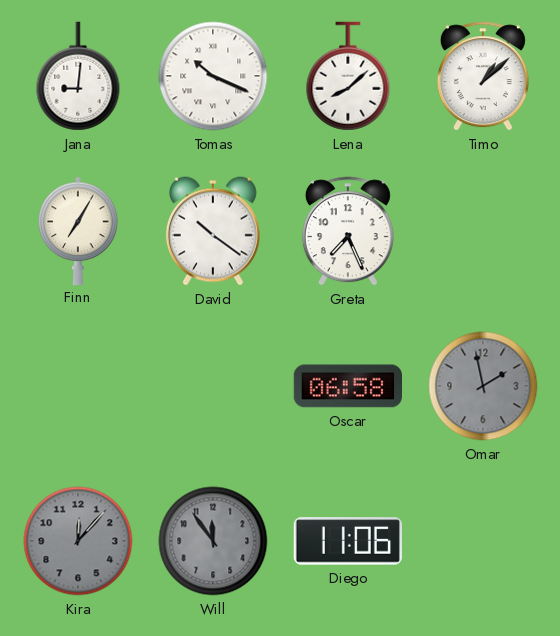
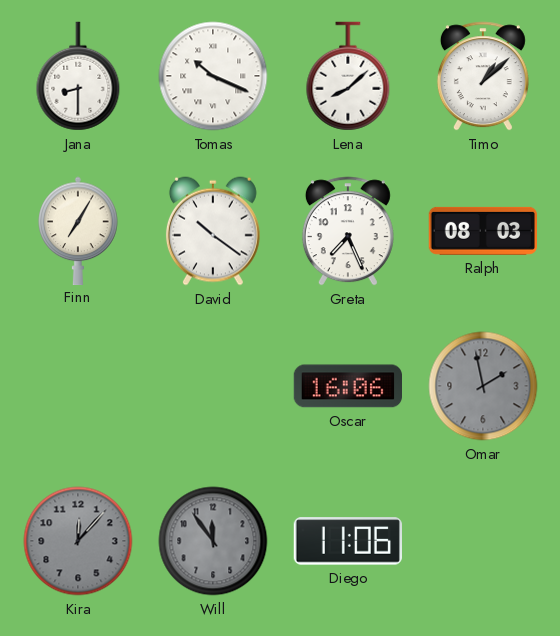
Jana: 9:01 -> 8:30
Ralph: none -> 08:03
Oscar: 06:58 -> 16:06
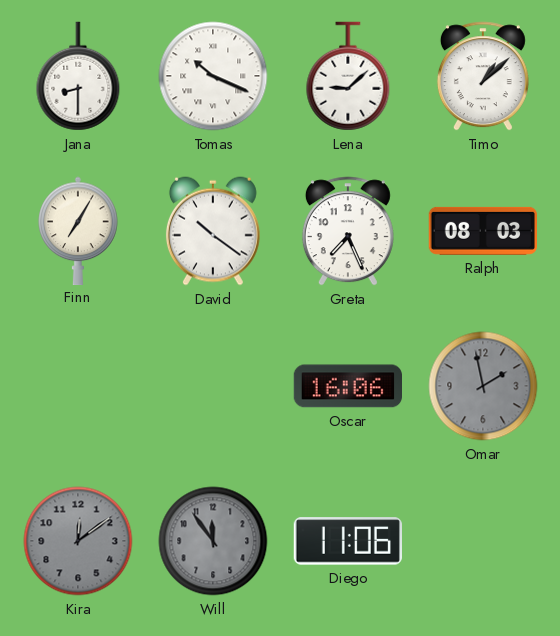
Lena: 8:08 -> 9:08
Kira: 12:07 -> 12:09
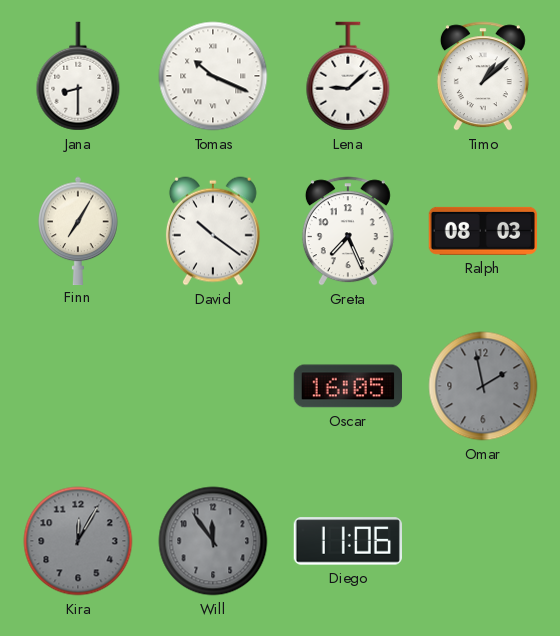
Oscar: 16:06 -> 16:05
Kira: 12:09 -> 12:05
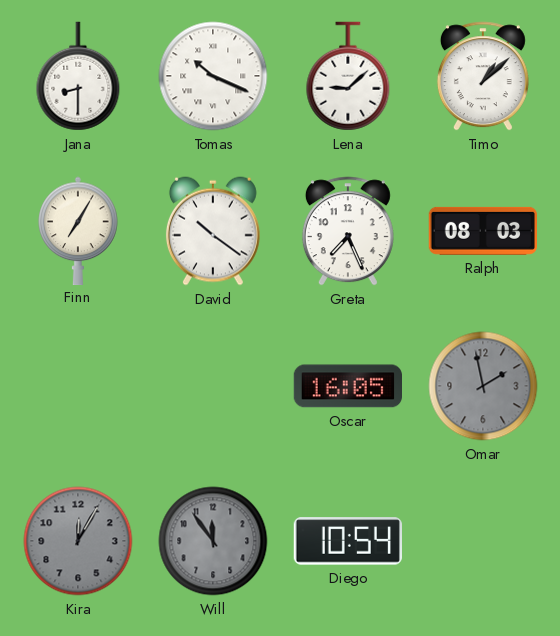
Diego: 11:06 -> 10:54
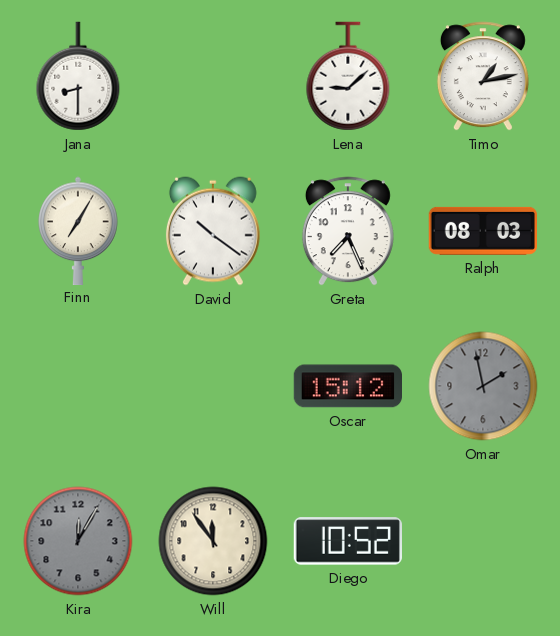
Tomas: 10:19 -> none
Timo: 1:08 -> 1:13
Oscar: 16:05 -> 15:12
Will dial: grey -> cream
Diego: 10:54 -> 10:52
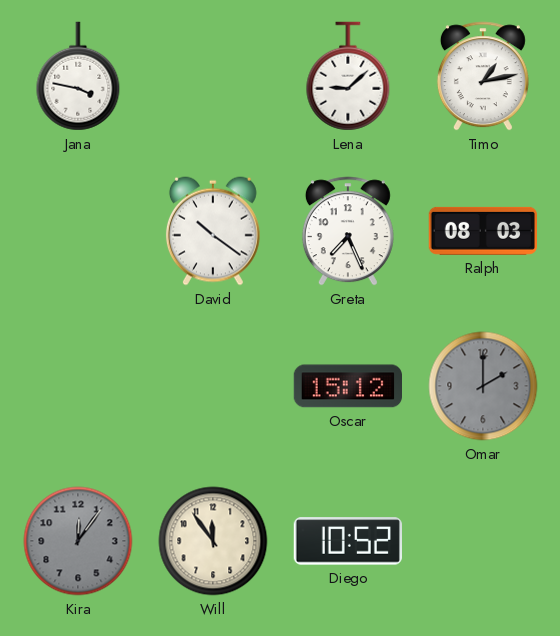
Jana: 8:30 -> 3:47
Finn: 7:05 -> none
Omar: 1:58 -> 2:00
Kira: 12:05 -> 12:06
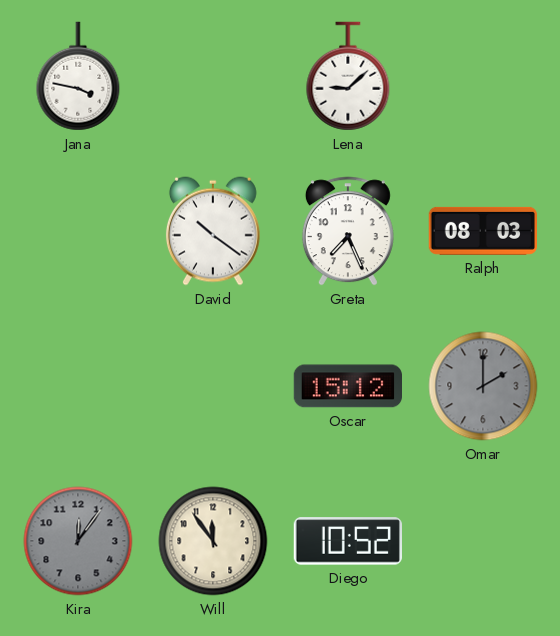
Timo: 1:13 -> none
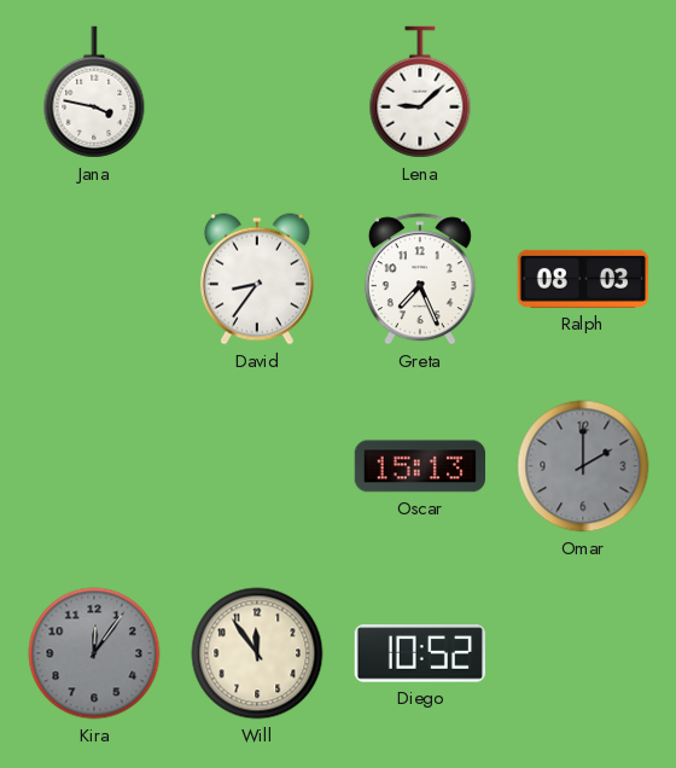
David: 10:21 -> 8:36
Oscar: 15:12 -> 15:13
